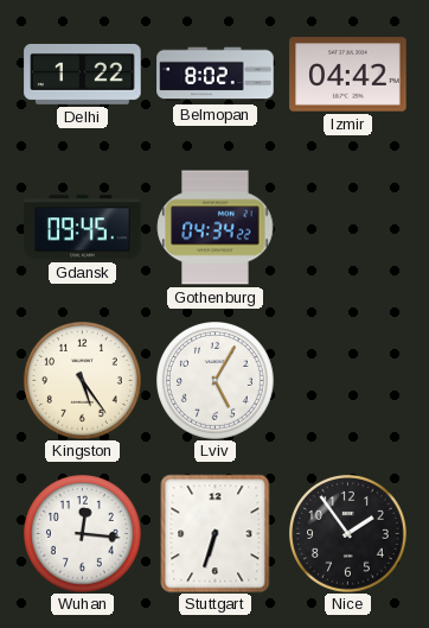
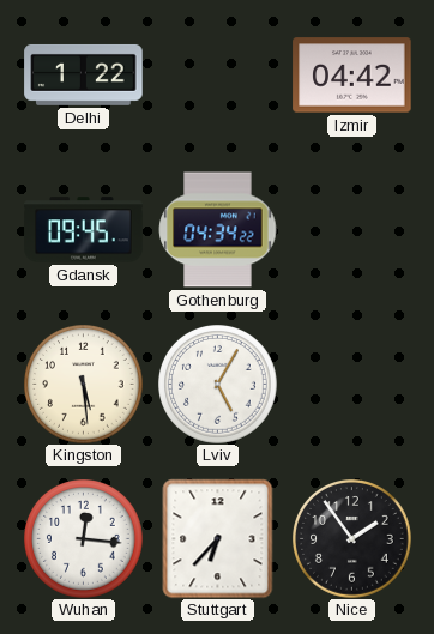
Belmopan: 8:02 -> none
Kingston: 5:24 -> 5:29
Stuttgart: 6:33 -> 6:37
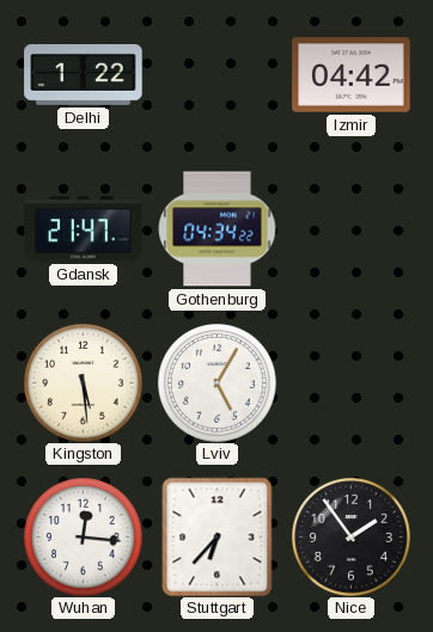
Gdansk: 09:45 -> 21:47
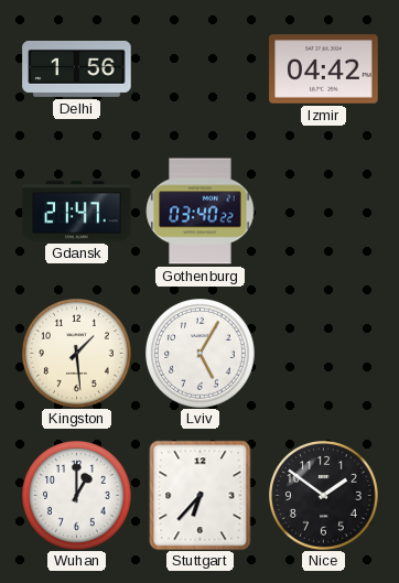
Delhi: 1:22 -> 1:56
Gothenburg: 04:34 -> 03:40
Kingston: 5:29 -> 1:29
Wuhan: 12:16 -> 1:00
Nice: 1:54 -> 1:51
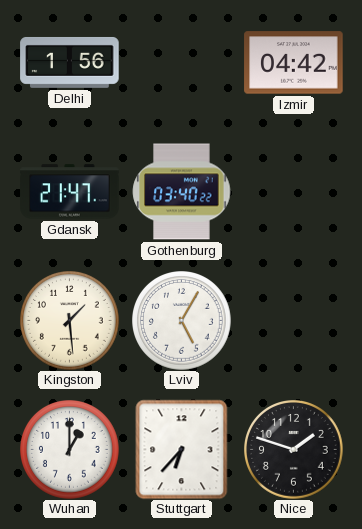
Nice: 1:51 -> 1:48
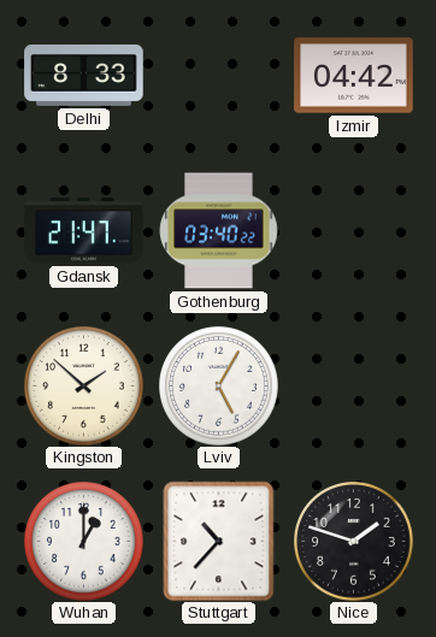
Delhi: 1:56 -> 8:33
Kingston: 1:29 -> 1:52
Stuttgart: 6:37 -> 10:37
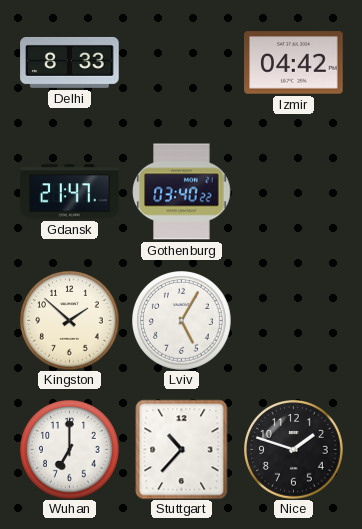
Wuhan: 1:00 -> 7:00
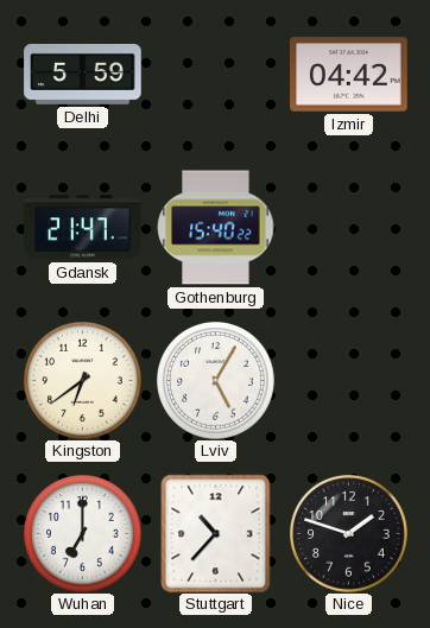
Delhi: 8:33 -> 5:59
Gothenburg: 03:40 -> 15:40
Kingston: 1:52 -> 6:39
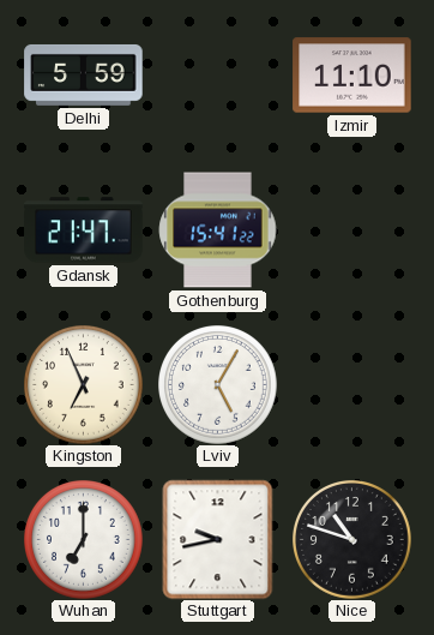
Izmir: 04:42 -> 11:10
Gothenburg: 15:40 -> 15:41
Kingston: 6:39 -> 6:56
Stuttgart: 10:37 -> 9:43
Nice: 1:48 -> 10:48
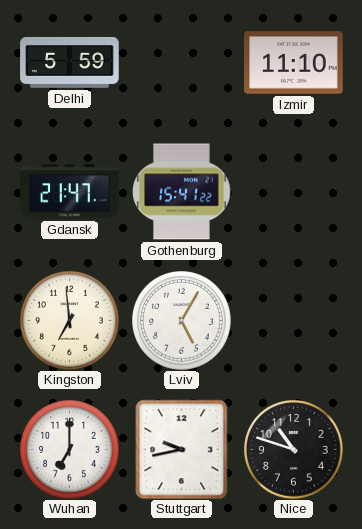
Kingston: 6:56 -> 6:59
